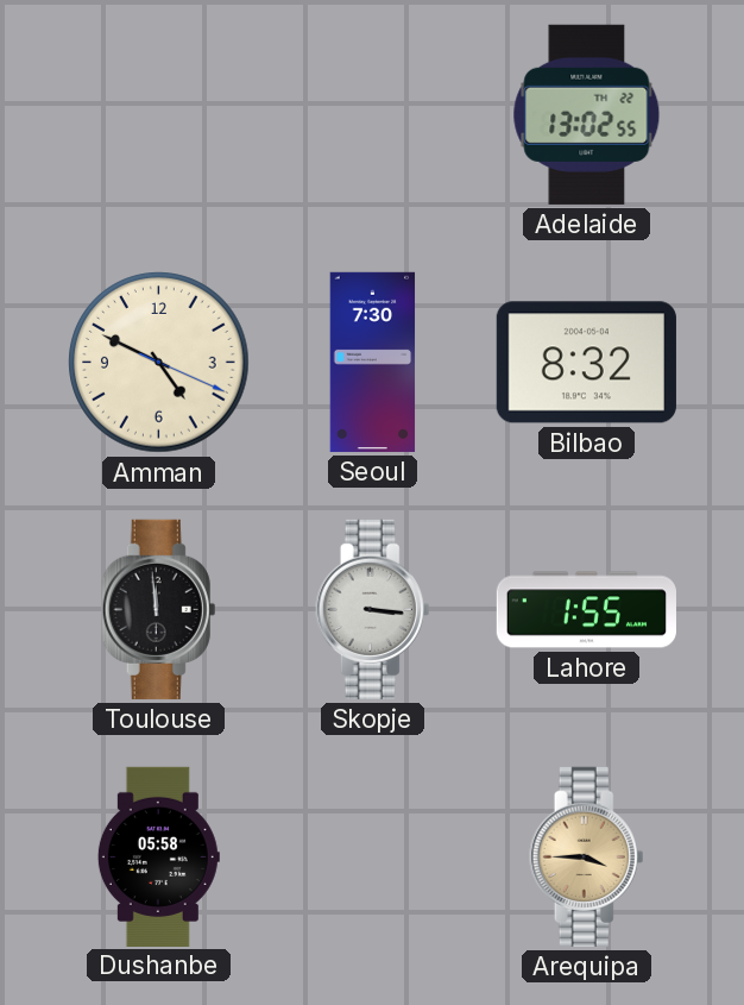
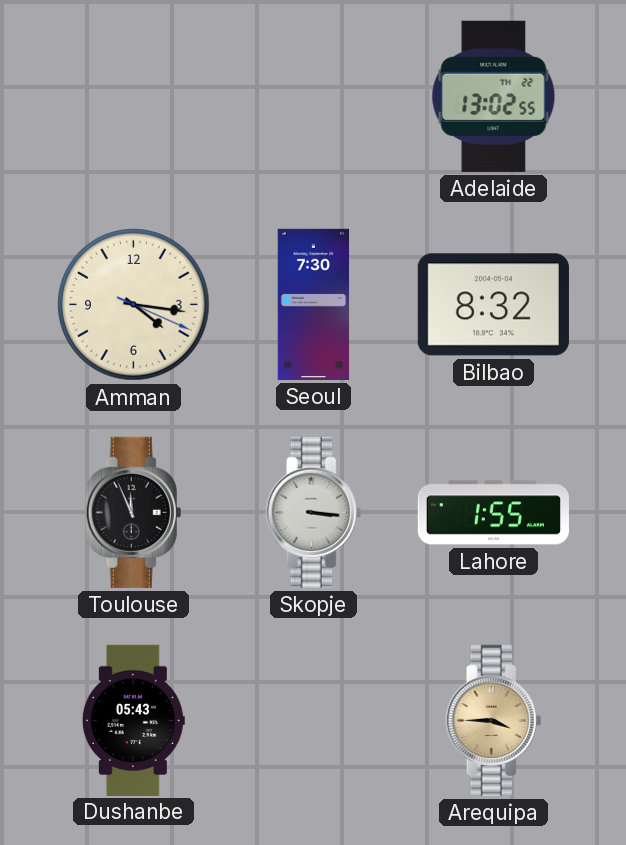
Amman: 4:49 -> 4:16
Toulouse: 11:59 -> 11:56
Dushanbe: 05:58 -> 05:43
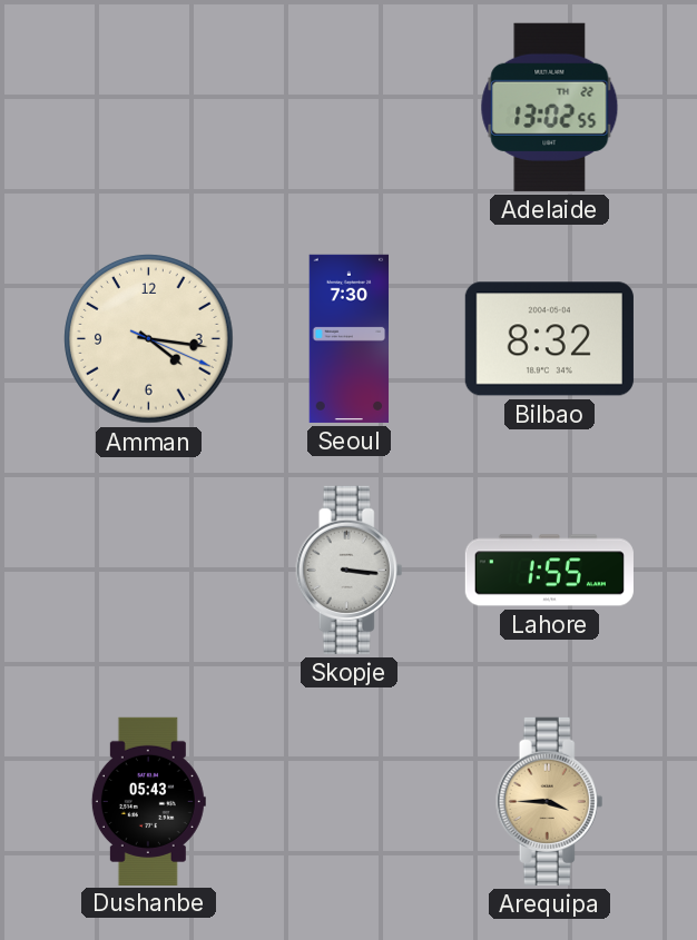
Toulouse: 11:56 -> none
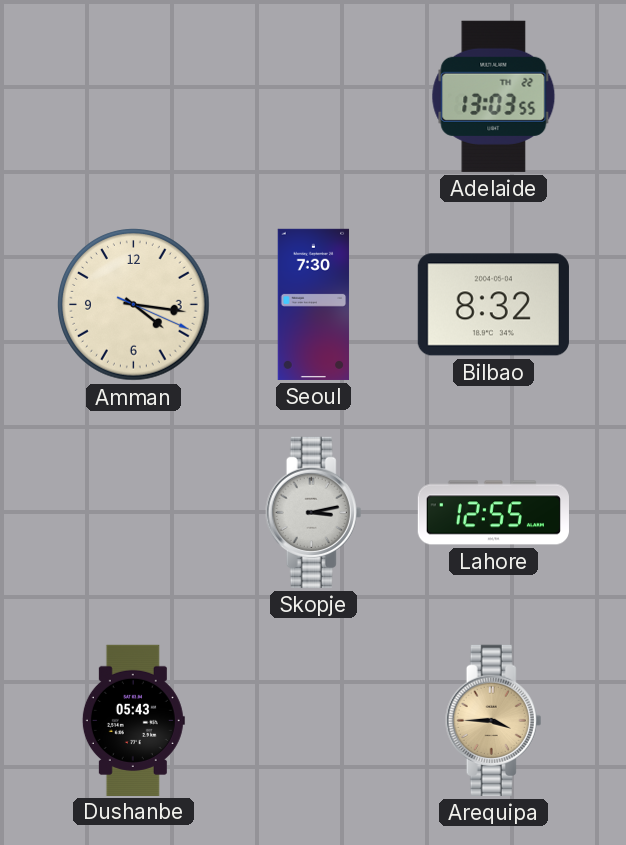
Adelaide: 13:02 -> 13:03
Skopje: 3:16 -> 3:13
Lahore: 1:55 -> 12:55
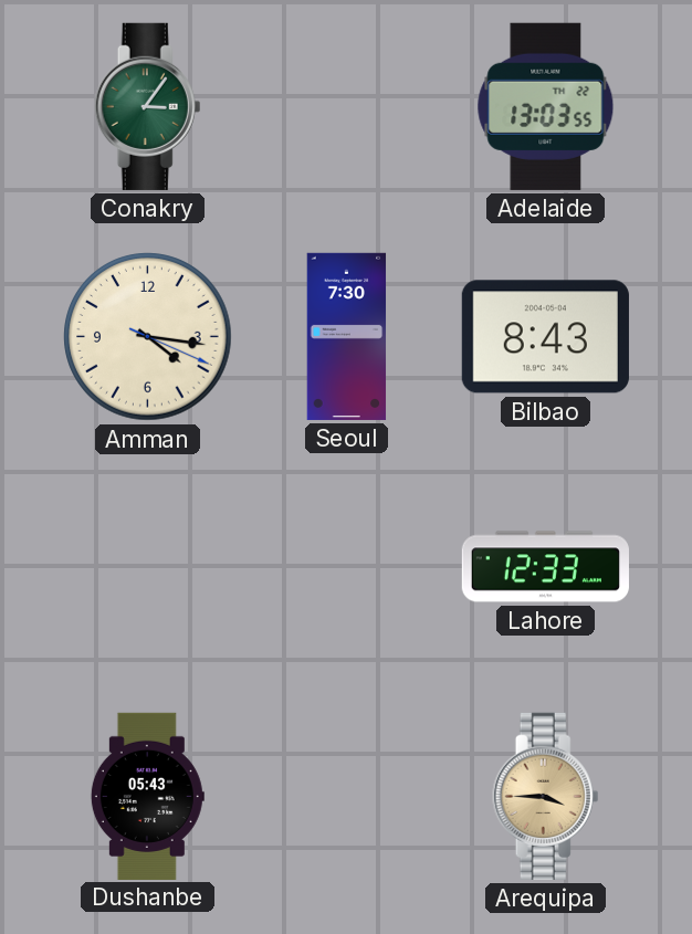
Conakry: none -> 3:06
Bilbao: 8:32 -> 8:43
Skopje: 3:13 -> none
Lahore: 12:55 -> 12:33
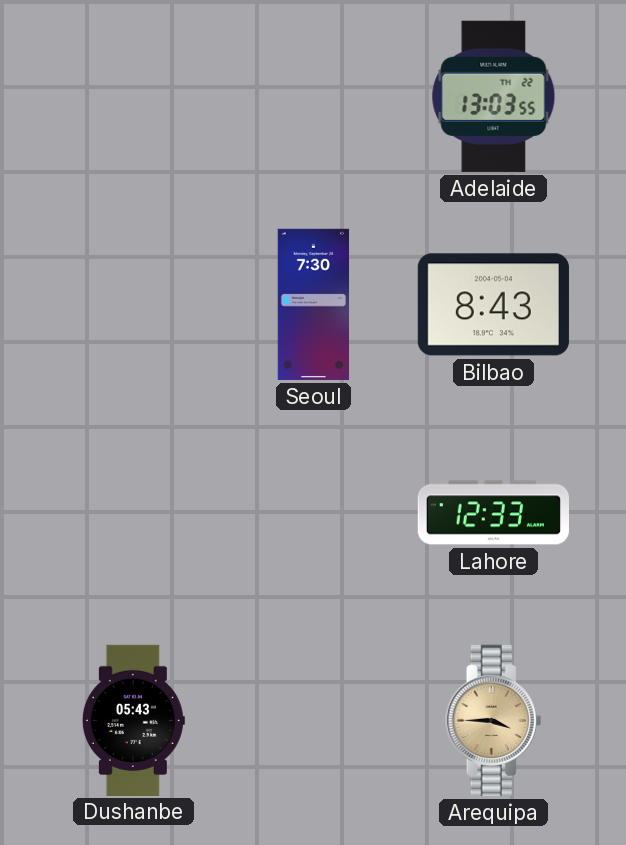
Conakry: 3:06 -> none
Amman: 4:16 -> none
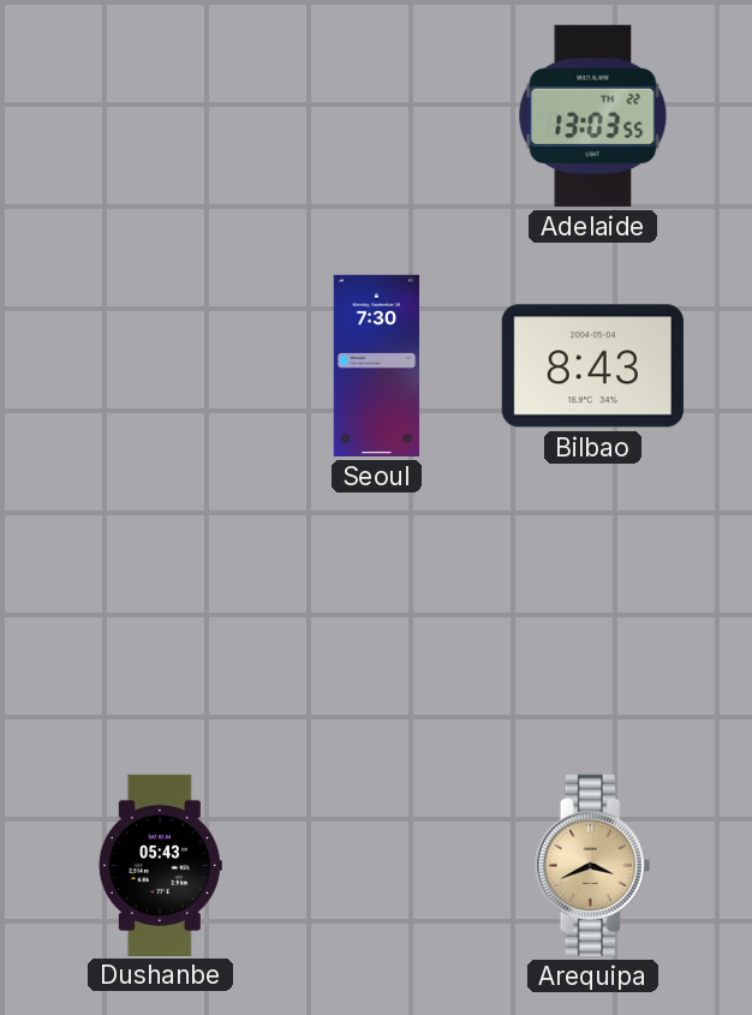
Lahore: 12:33 -> none
Arequipa: 3:45 -> 3:41
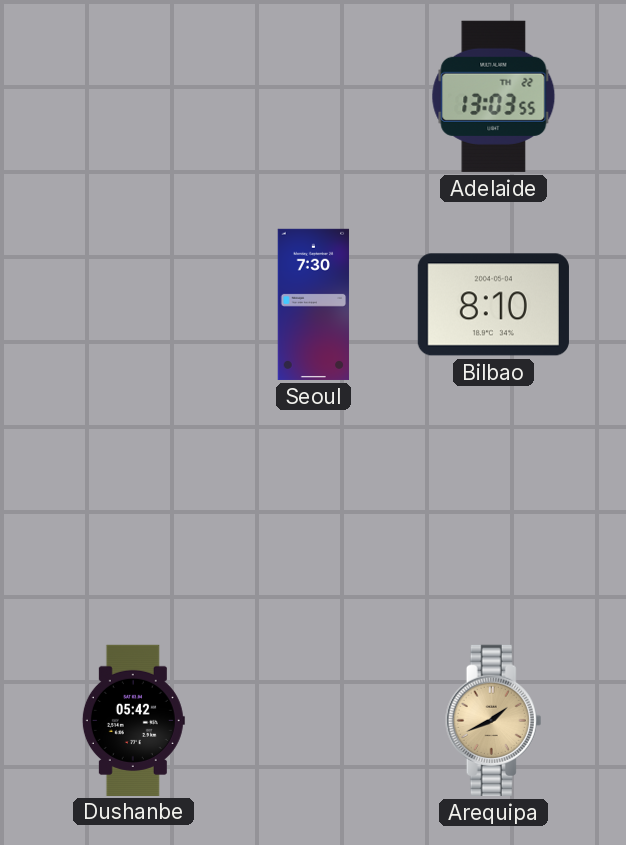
Bilbao: 8:43 -> 8:10
Dushanbe: 05:43 -> 05:42
Arequipa: 3:41 -> 1:41
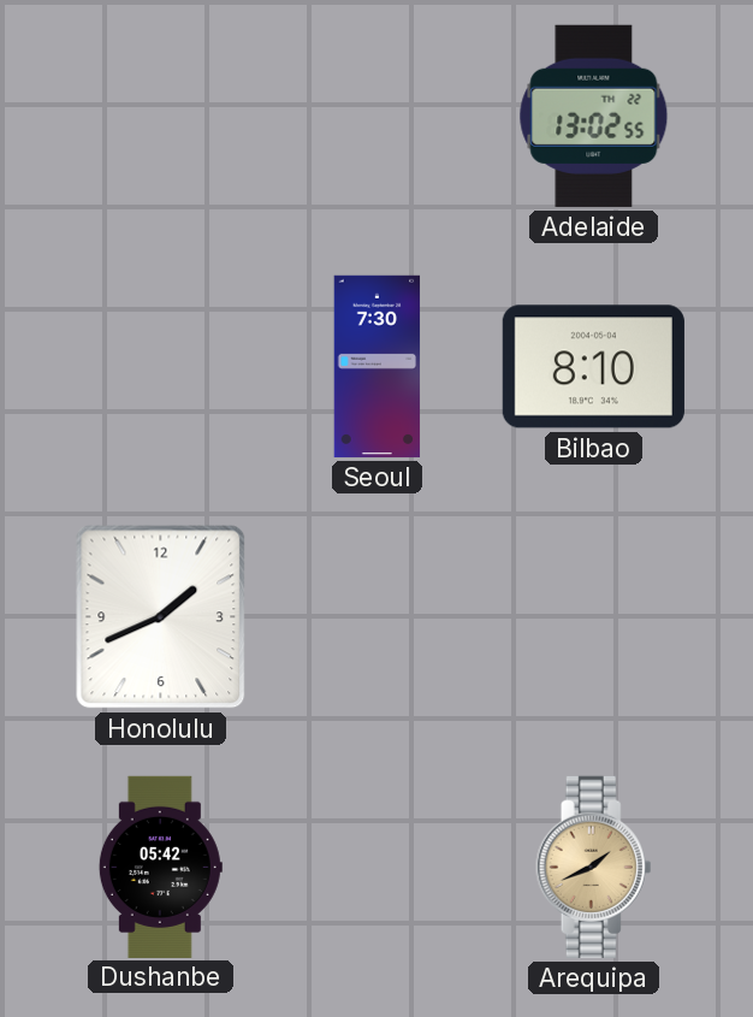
Adelaide: 13:03 -> 13:02
Honolulu: none -> 1:41
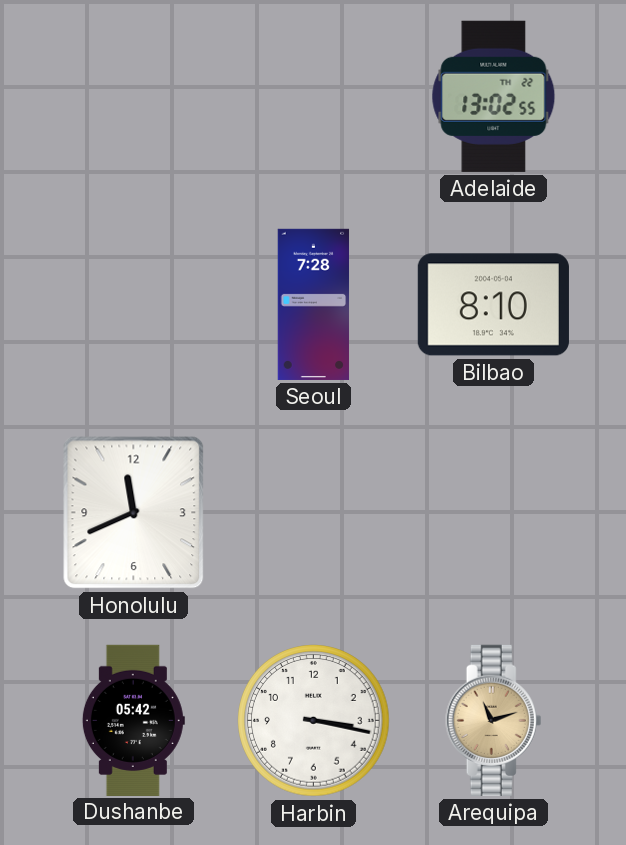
Seoul: 7:30 -> 7:28
Honolulu: 1:41 -> 11:41
Harbin: none -> 3:17
Arequipa: 1:41 -> 11:12
